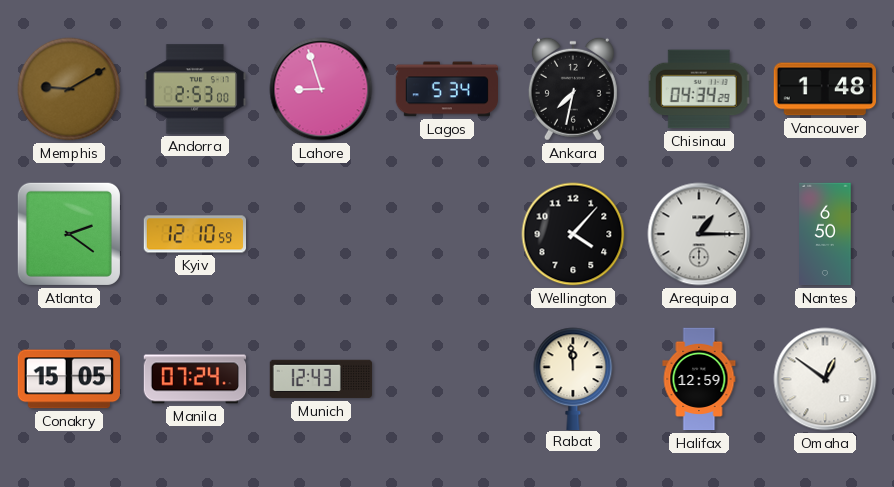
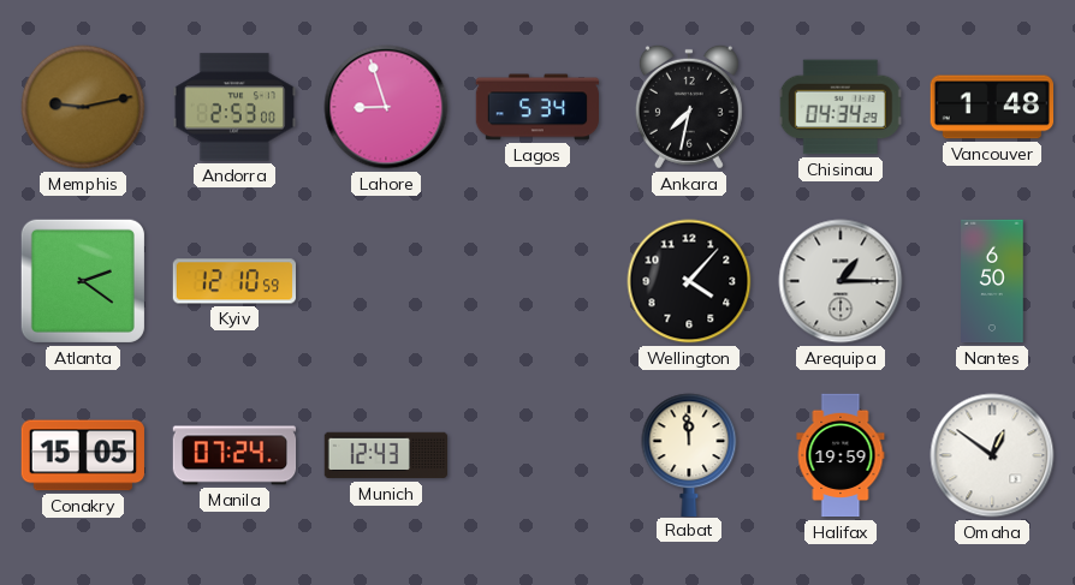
Memphis: 9:10 -> 9:13
Halifax: 12:59 -> 19:59
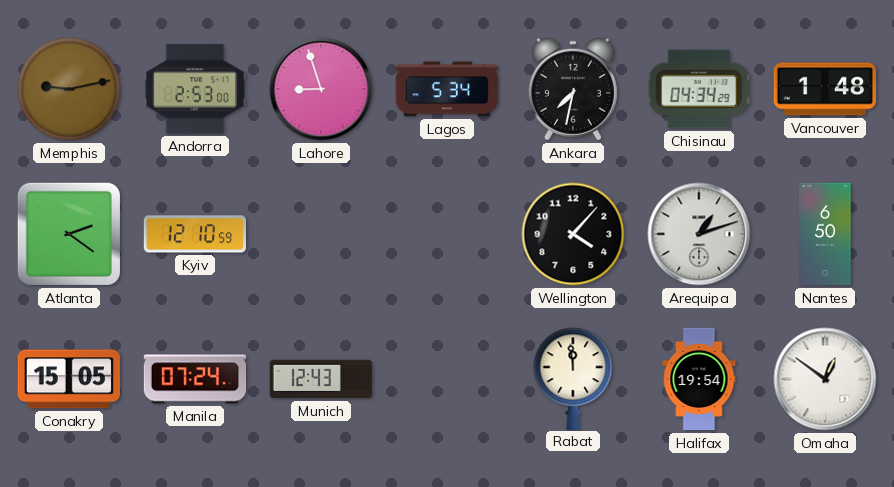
Arequipa: 1:15 -> 1:12
Halifax: 19:59 -> 19:54
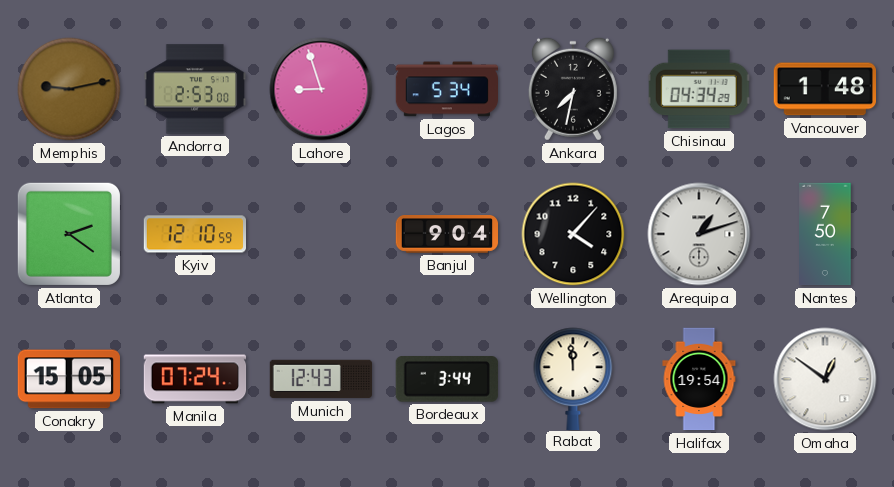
Banjul: none -> 9:04
Nantes: 6:50 -> 7:50
Bordeaux: none -> 3:44
